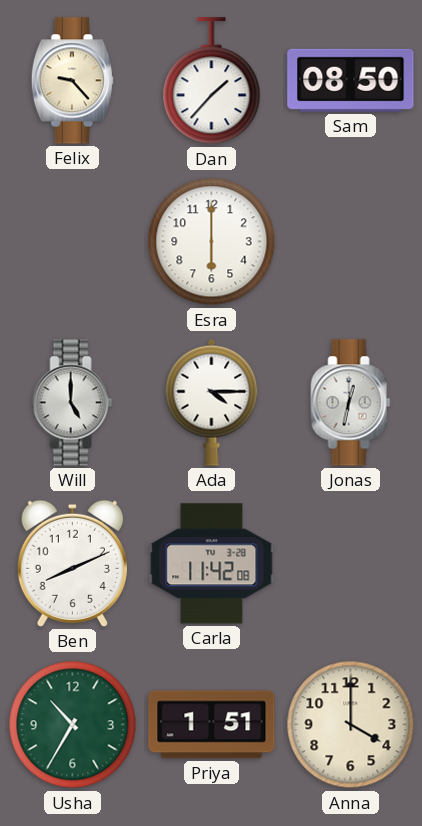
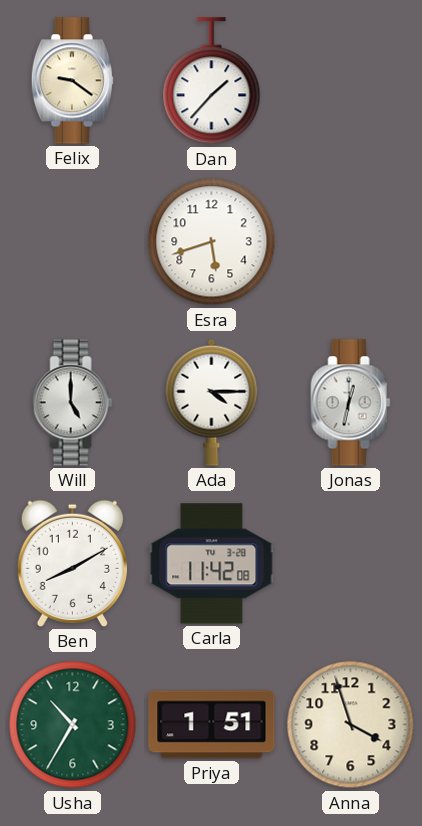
Felix: 9:23 -> 9:21
Sam: 08:50 -> none
Esra: 6:00 -> 5:42
Ben: 8:11 -> 8:10
Anna: 4:00 -> 3:57
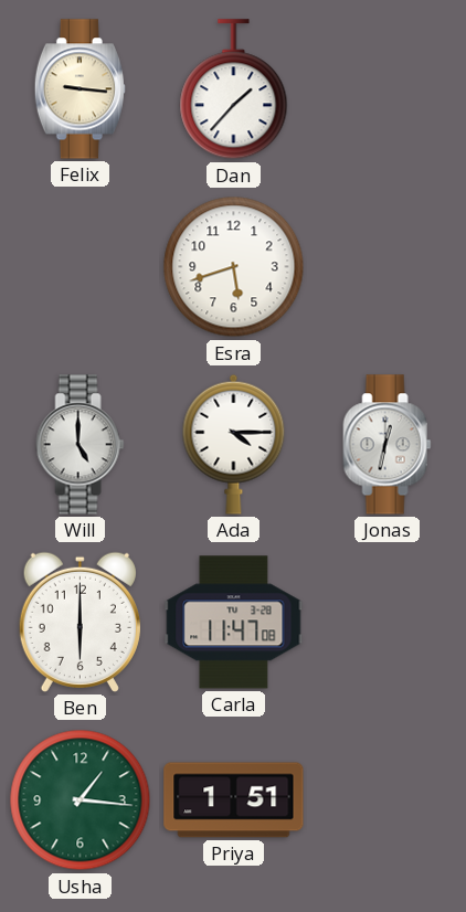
Felix: 9:21 -> 9:16
Ben: 8:10 -> 6:00
Carla: 11:42 -> 11:47
Usha: 10:35 -> 1:16
Anna: 3:57 -> none
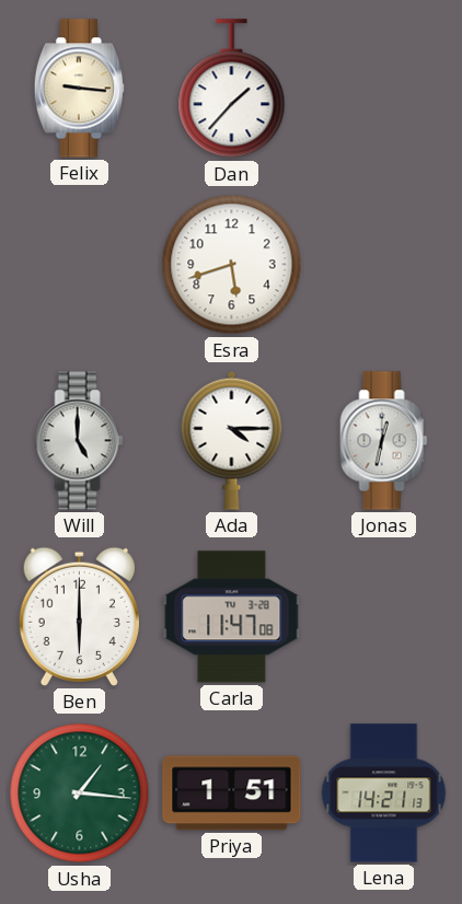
Lena: none -> 14:21
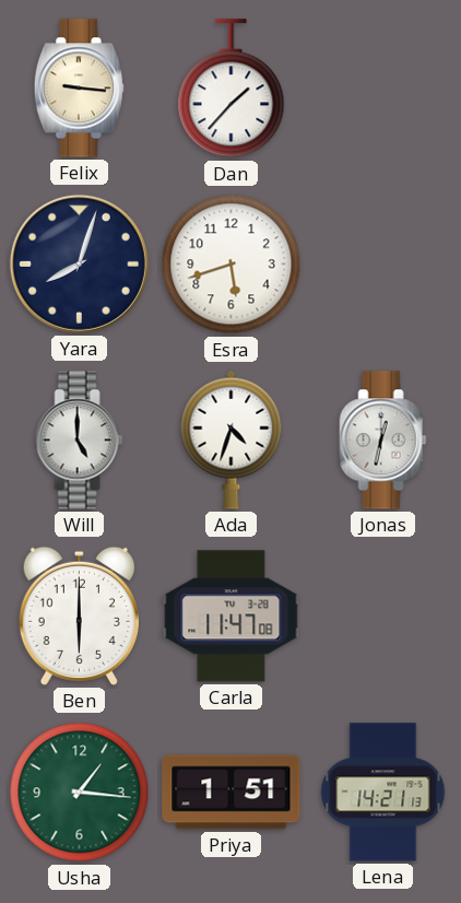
Yara: none -> 8:03
Ada: 4:15 -> 4:33
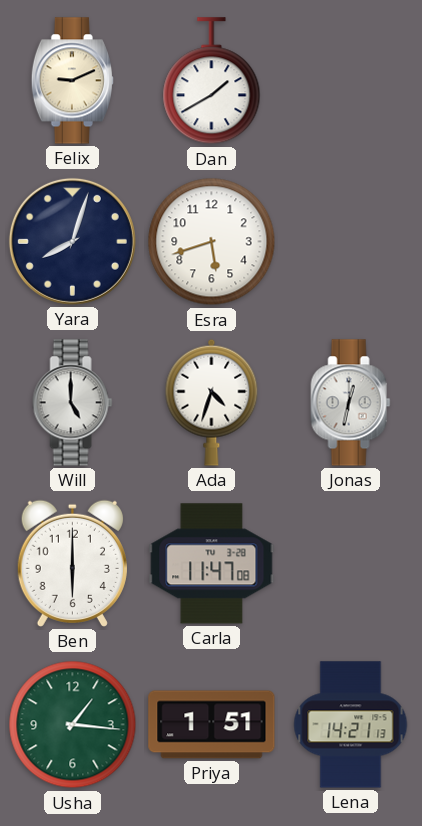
Felix: 9:16 -> 9:11
Dan: 1:37 -> 1:40
